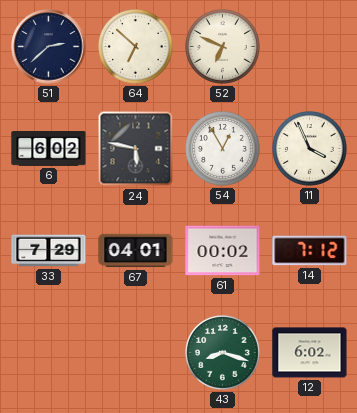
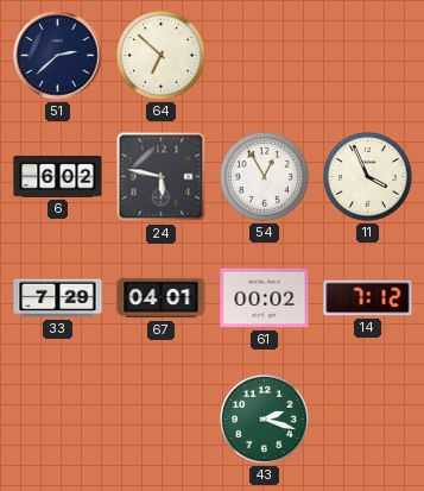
52: 6:49 -> none
43: 8:18 -> 2:18
12: 6:02 -> none
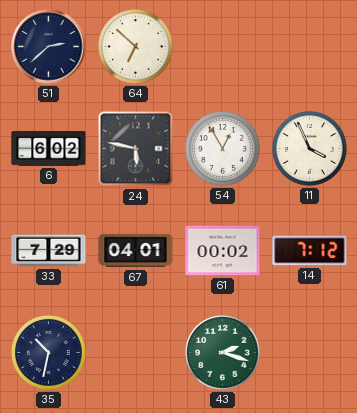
35: none -> 10:32
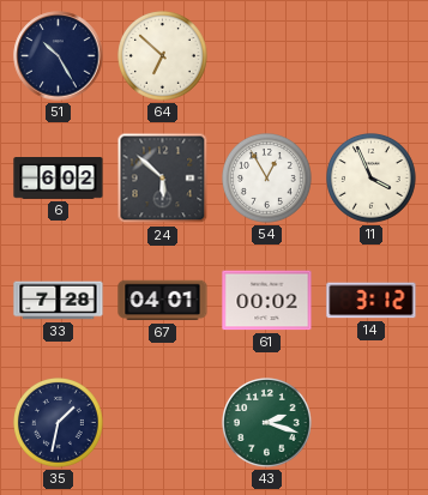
51: 2:38 -> 10:25
24: 5:47 -> 5:52
33: 7:29 -> 7:28
14: 7:12 -> 3:12
35: 10:32 -> 1:32
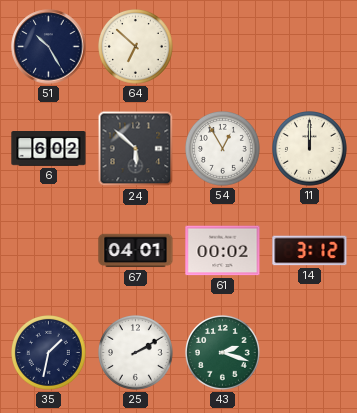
11: 3:56 -> 12:00
33: 7:28 -> none
25: none -> 2:10
